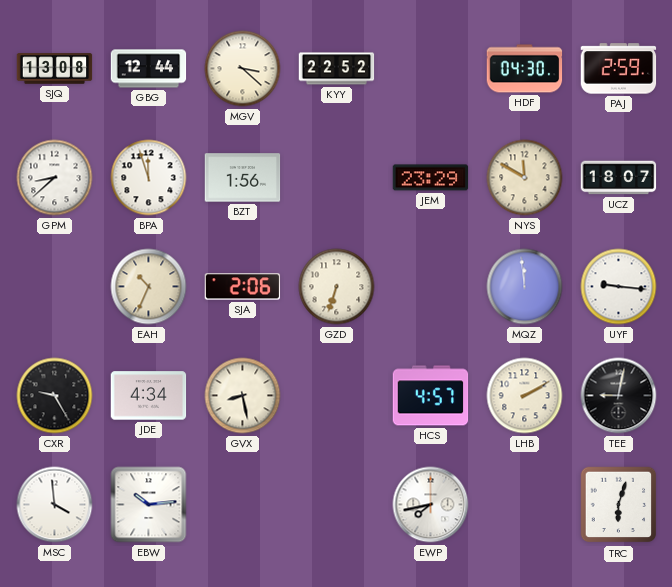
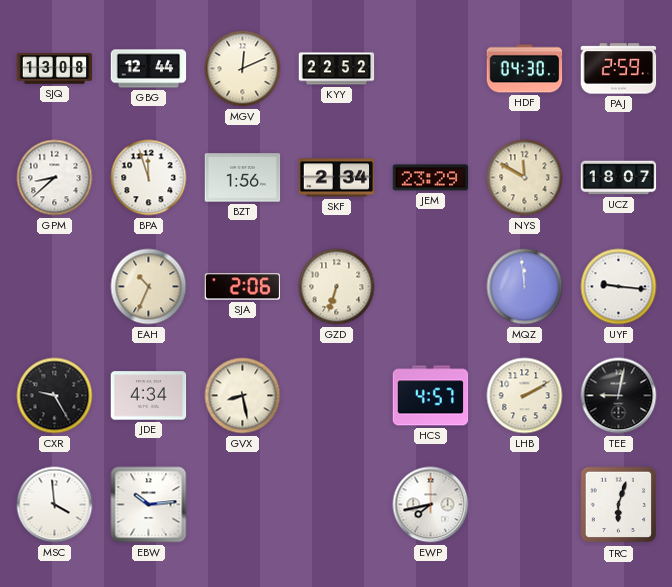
MGV: 3:22 -> 12:11
SKF: none -> 2:34
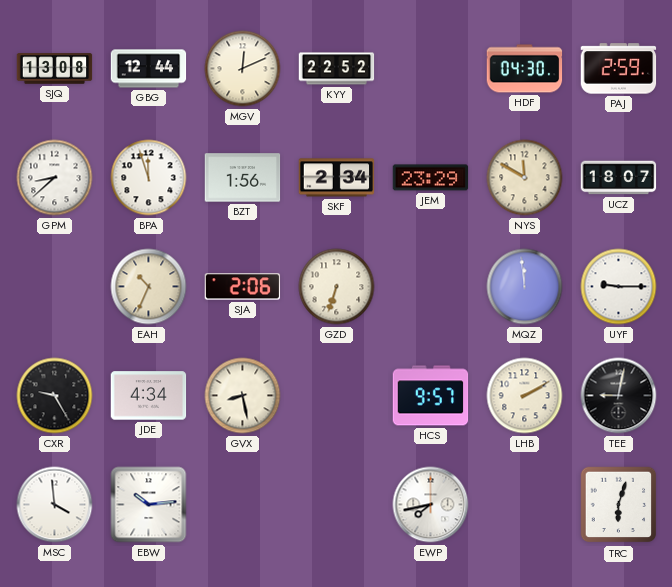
UYF: 9:16 -> 9:15
HCS: 4:57 -> 9:57
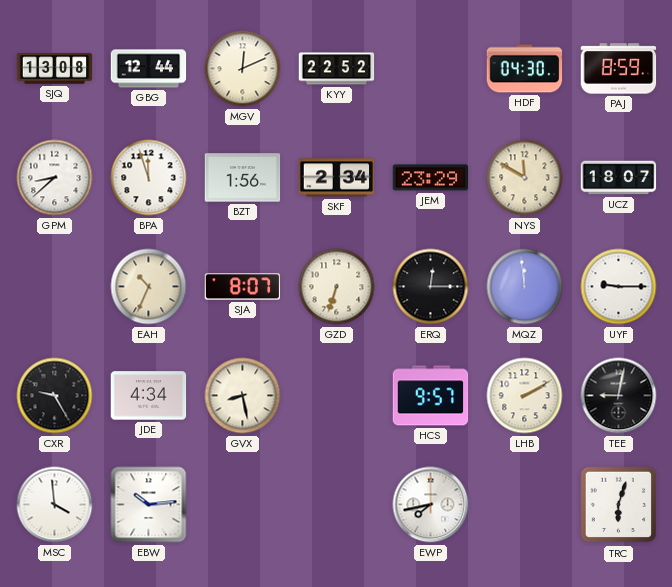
PAJ: 2:59 -> 8:59
SJA: 2:06 -> 8:07
ERQ: none -> 12:15
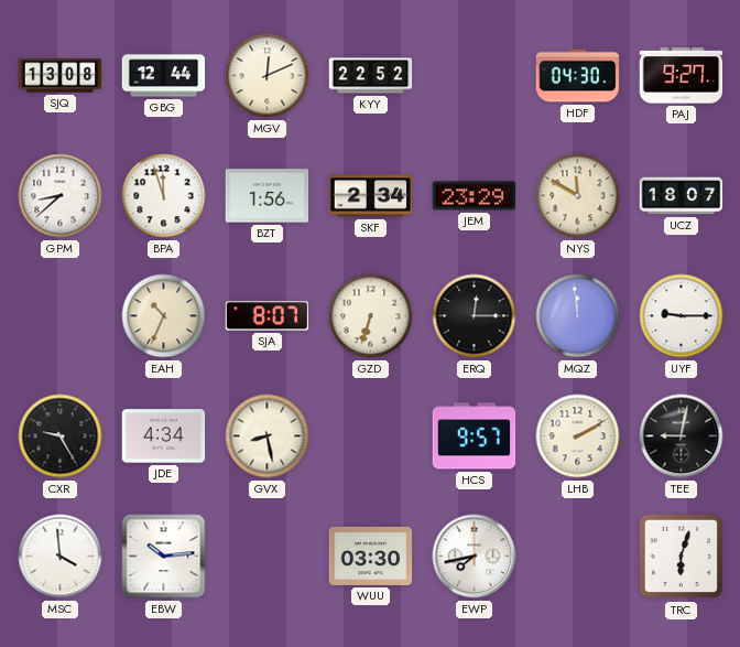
PAJ: 8:59 -> 9:27
WUU: none -> 03:30
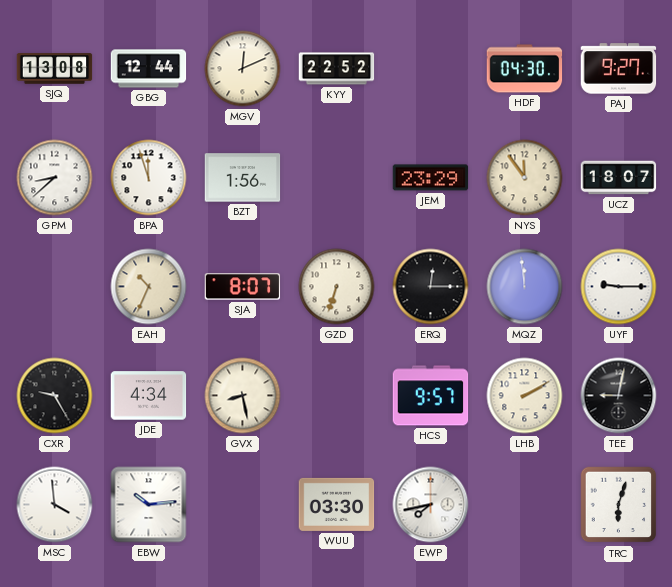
SKF: 2:34 -> none
NYS: 11:50 -> 11:54
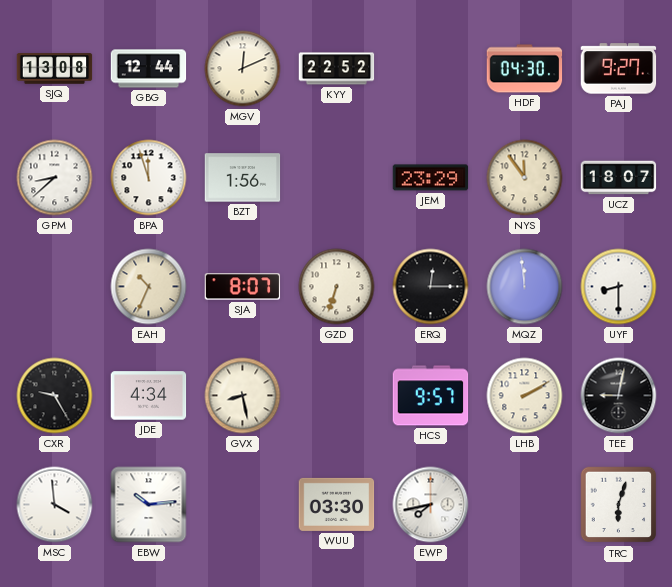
UYF: 9:15 -> 8:30
